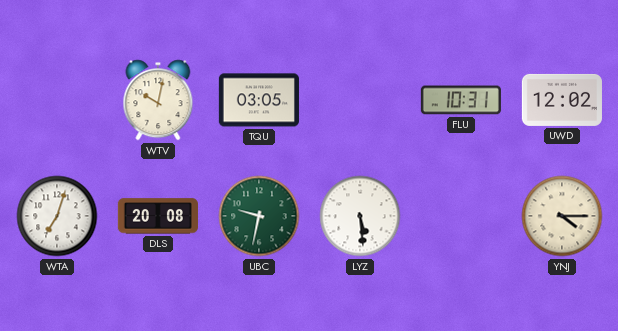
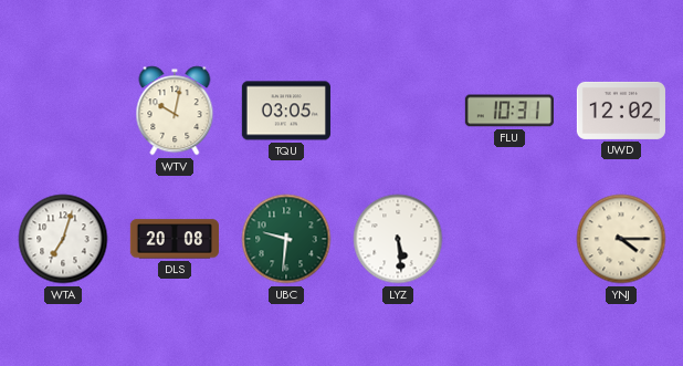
UBC: 9:32 -> 9:31
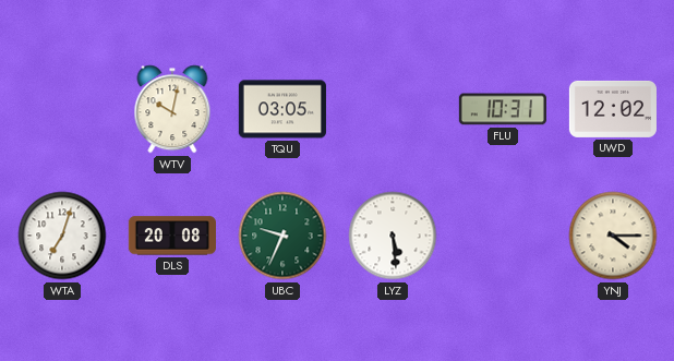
UBC: 9:31 -> 9:34
